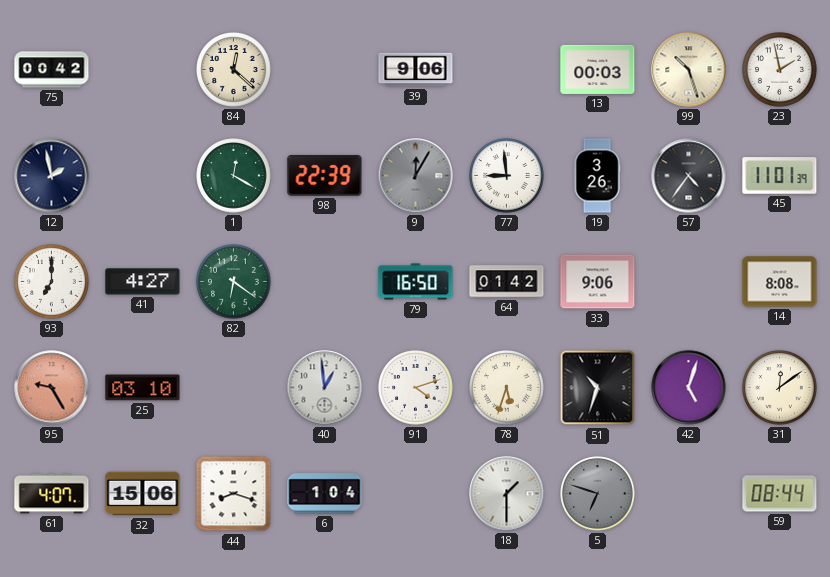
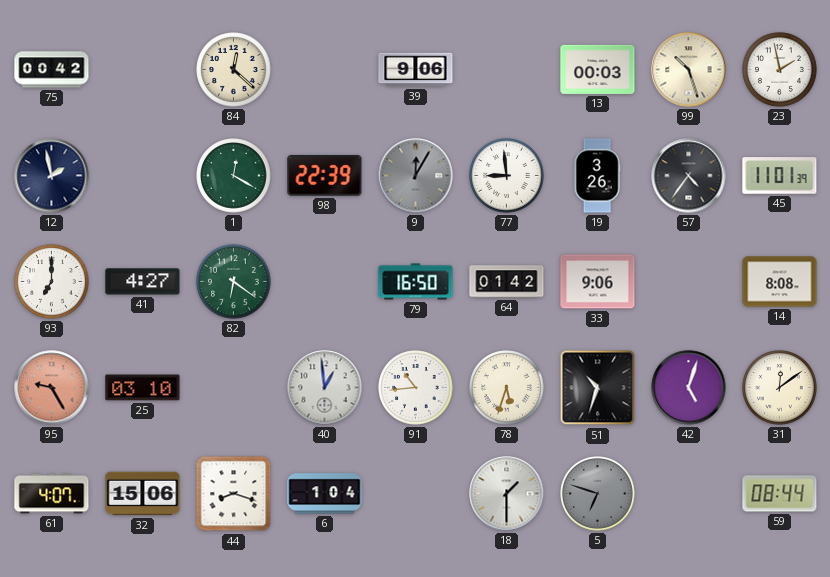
91: 4:12 -> 10:44
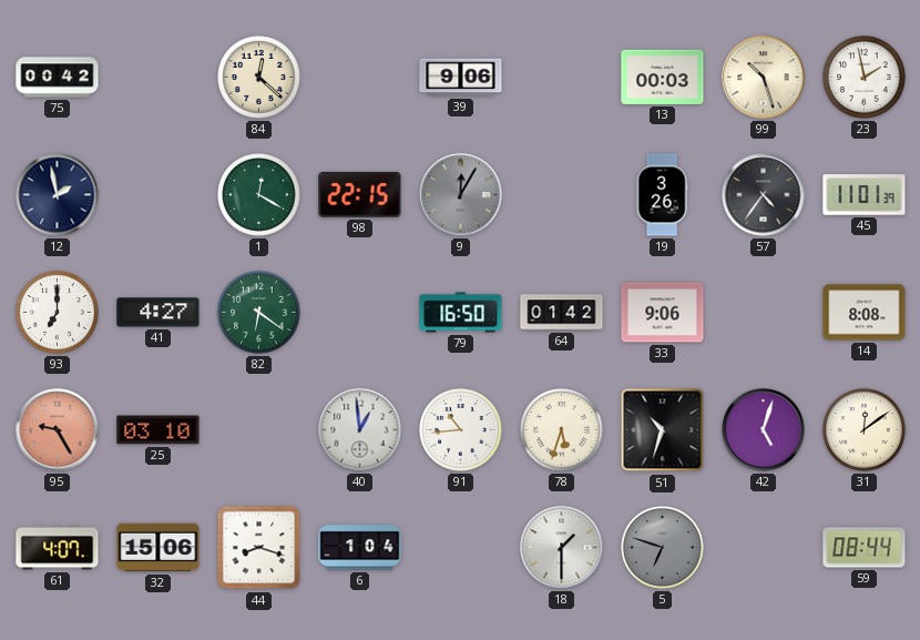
98: 22:39 -> 22:15
77: 8:59 -> none
